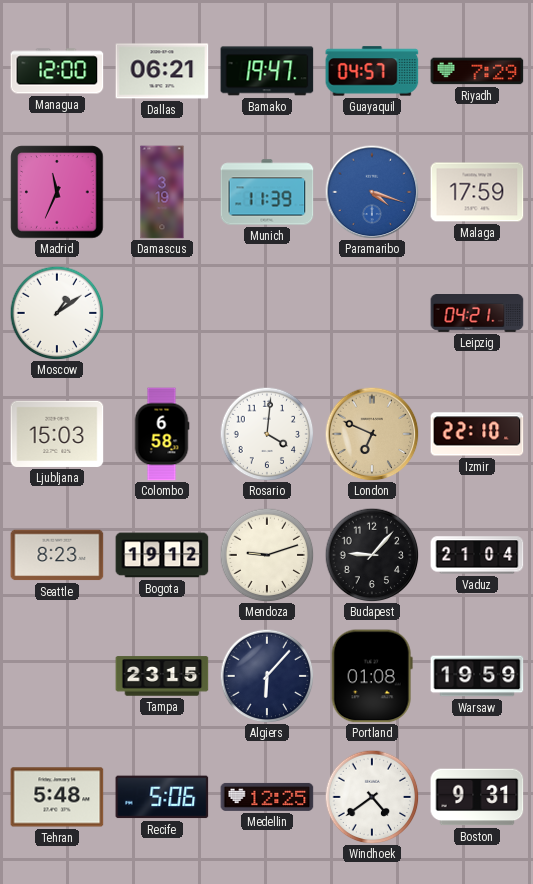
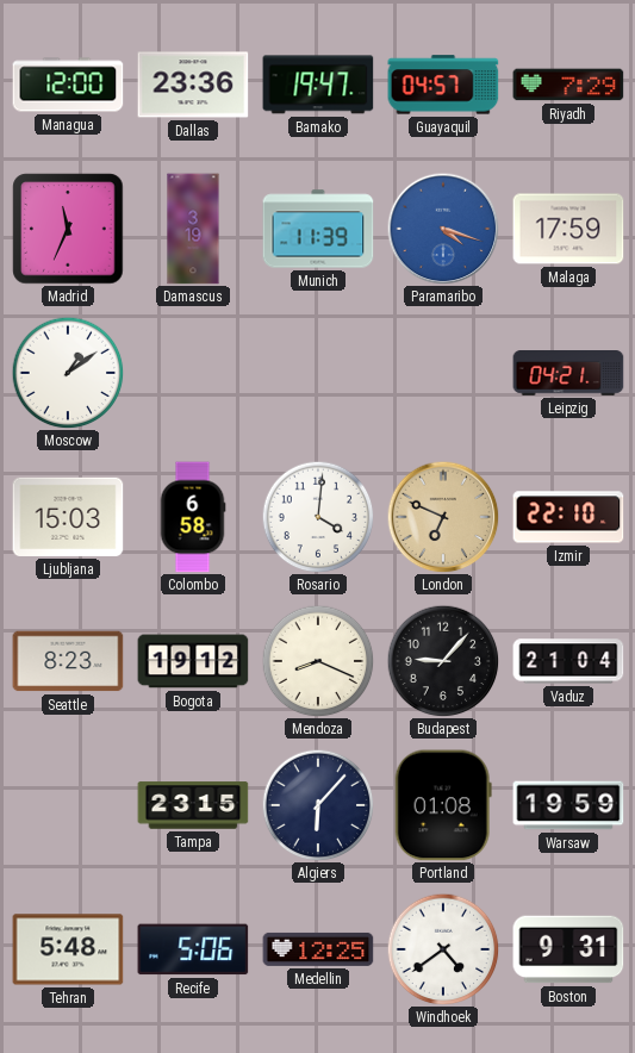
Dallas: 06:21 -> 23:36
Mendoza: 9:12 -> 8:19
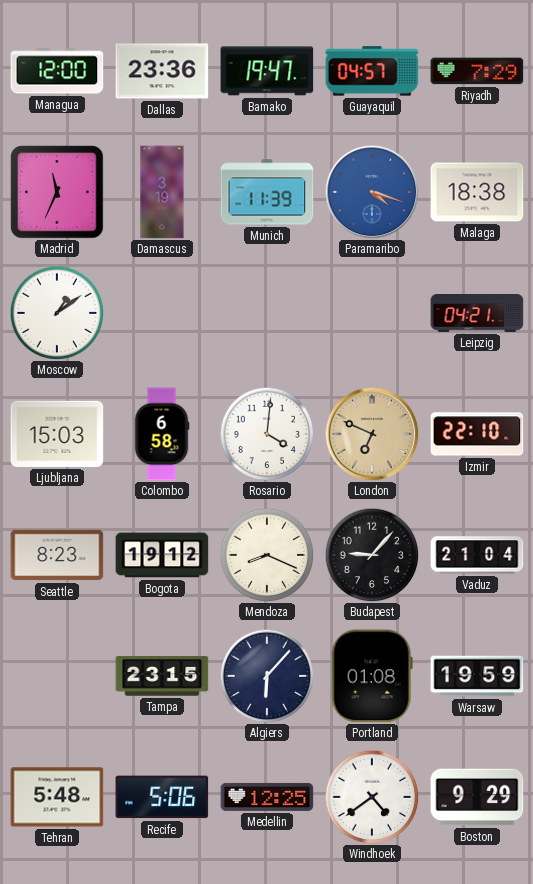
Malaga: 17:59 -> 18:38
Boston: 9:31 -> 9:29
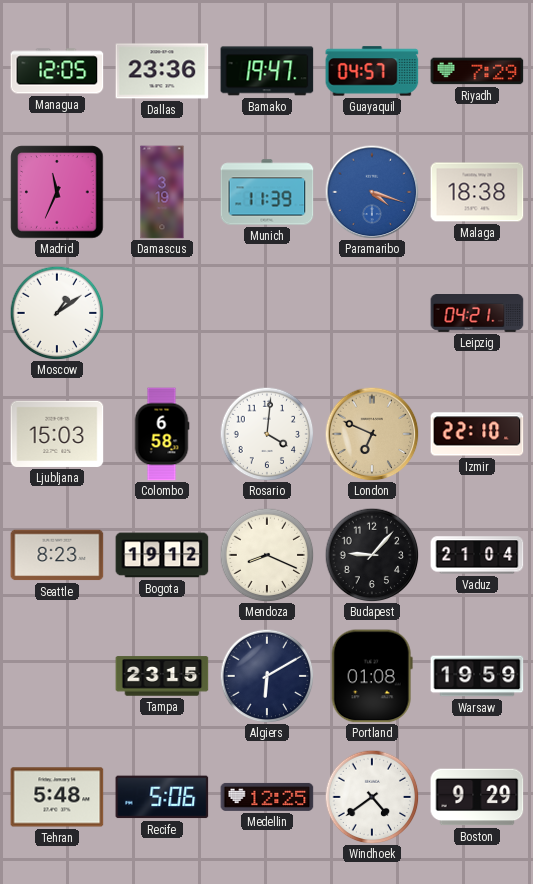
Managua: 12:00 -> 12:05
Algiers: 6:07 -> 6:10
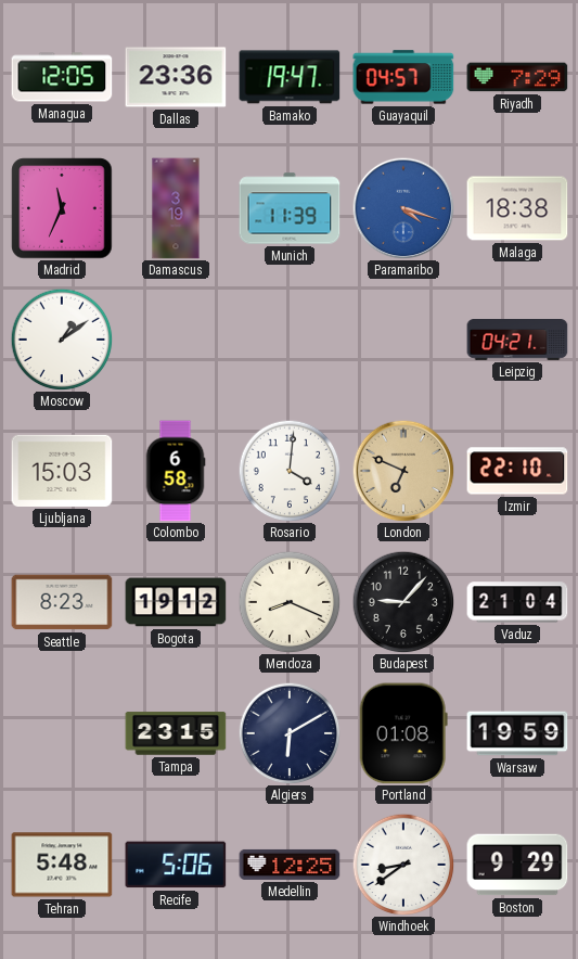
Windhoek: 4:39 -> 8:39
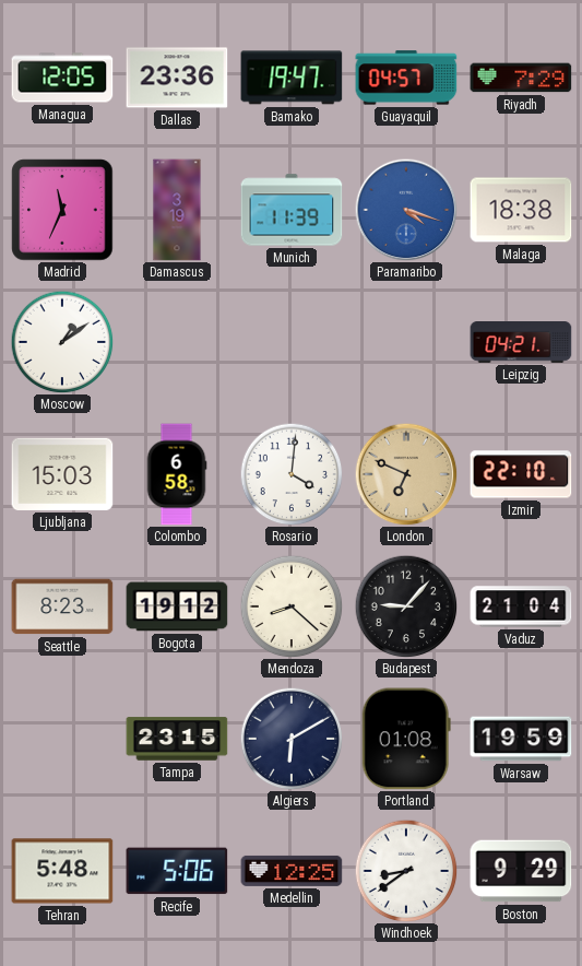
Mendoza: 8:19 -> 8:22
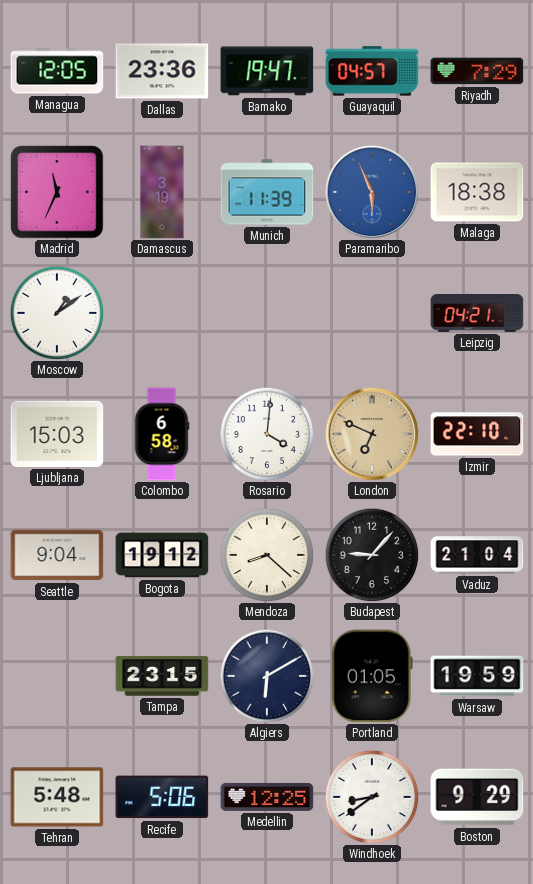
Paramaribo: 4:18 -> 5:56
Seattle: 8:23 -> 9:04
Portland: 01:08 -> 01:05
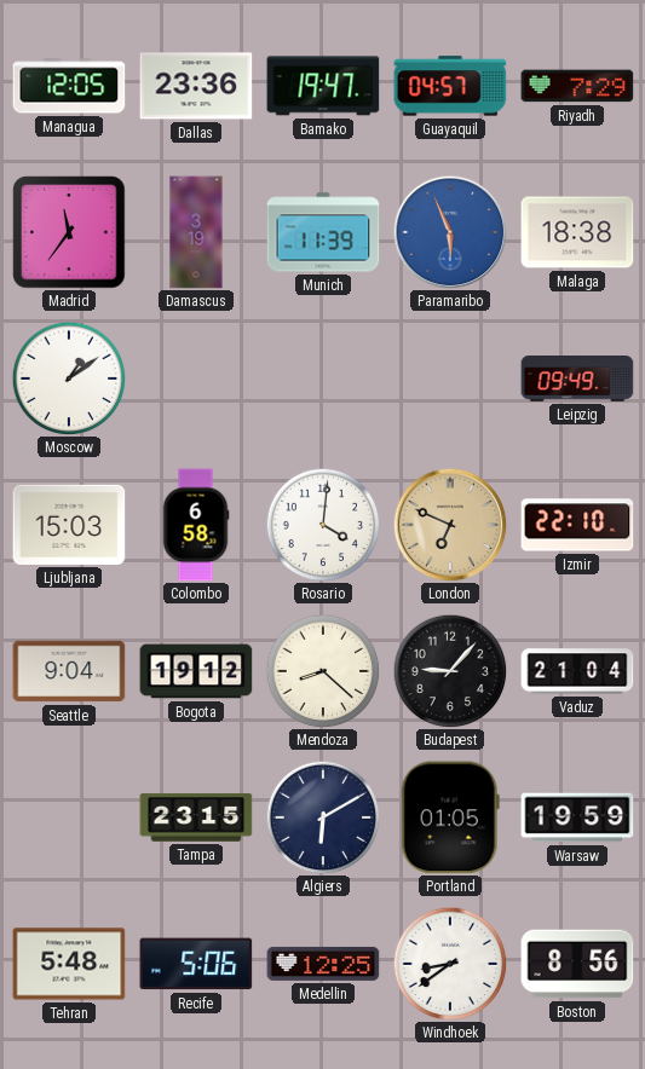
Madrid: 11:34 -> 11:36
Leipzig: 04:21 -> 09:49
Boston: 9:29 -> 8:56
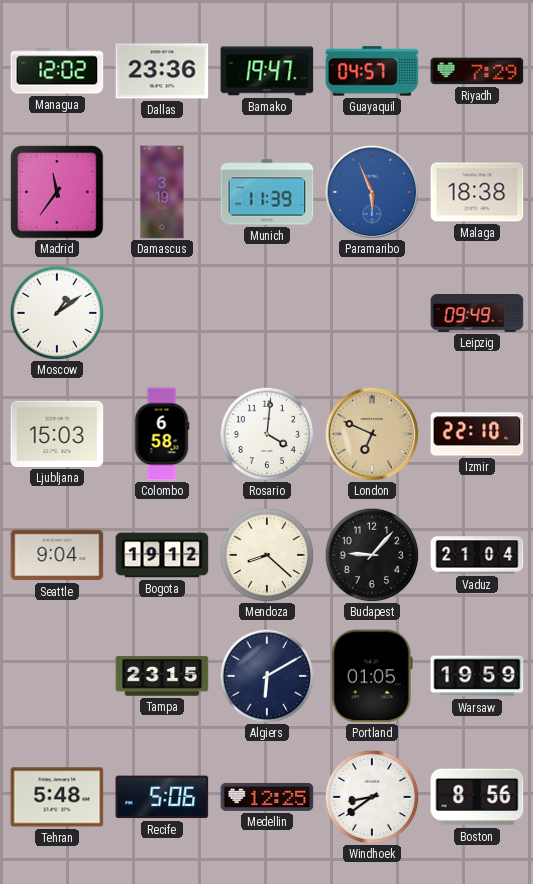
Managua: 12:05 -> 12:02
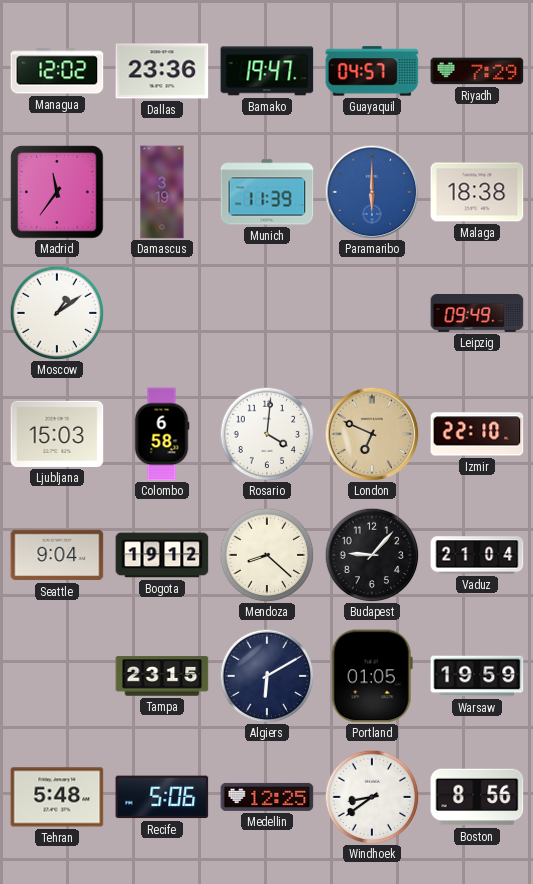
Paramaribo: 5:56 -> 6:00
